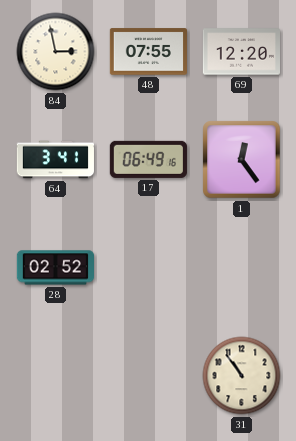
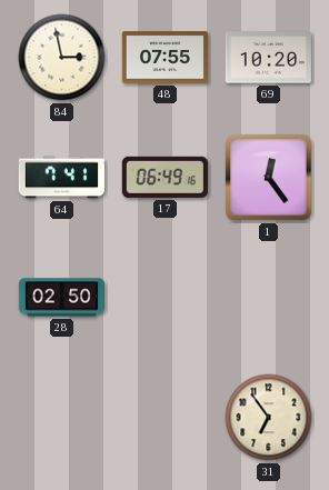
69: 12:20 -> 10:20
64: 3:41 -> 7:41
28: 02:52 -> 02:50
31: 10:54 -> 6:54
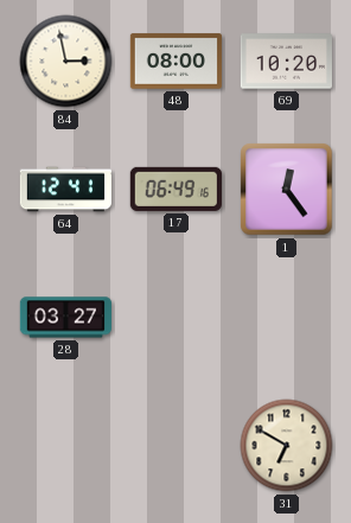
48: 07:55 -> 08:00
64: 7:41 -> 12:41
28: 02:50 -> 03:27
31: 6:54 -> 6:50
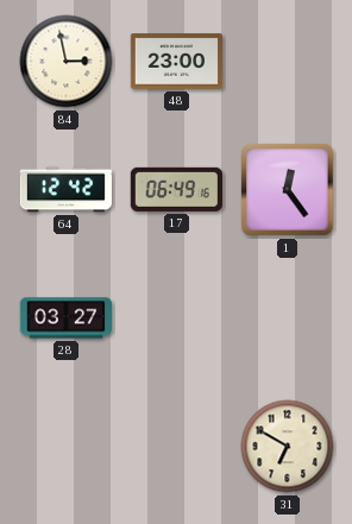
48: 08:00 -> 23:00
69: 10:20 -> none
64: 12:41 -> 12:42
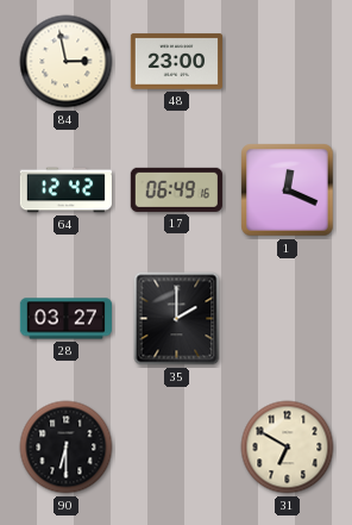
1: 12:24 -> 12:19
35: none -> 2:00
90: none -> 6:30
